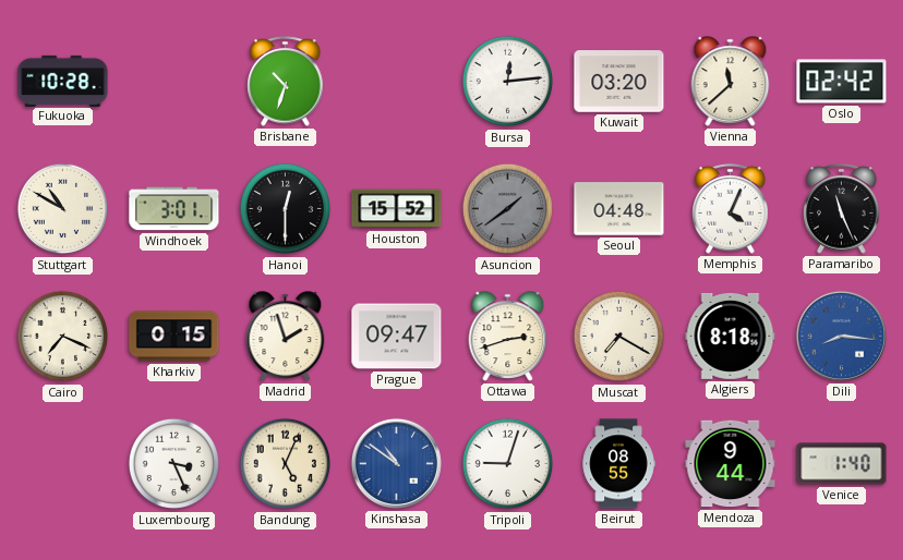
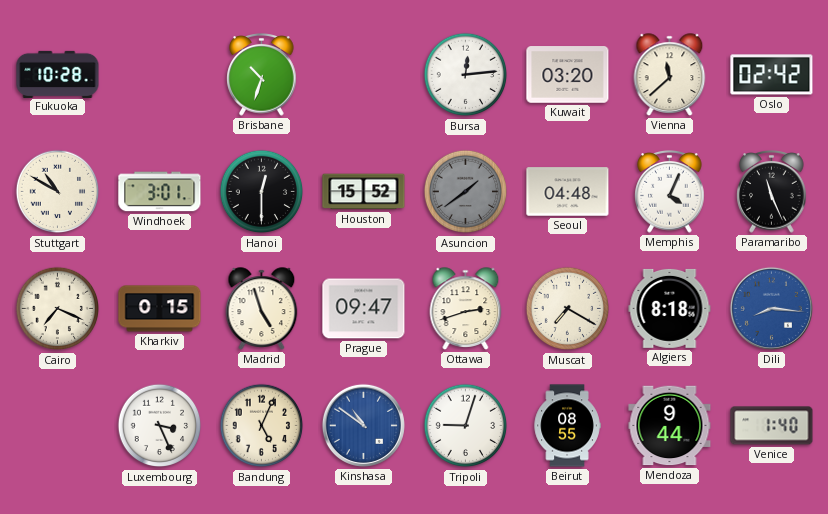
Madrid: 1:57 -> 4:57
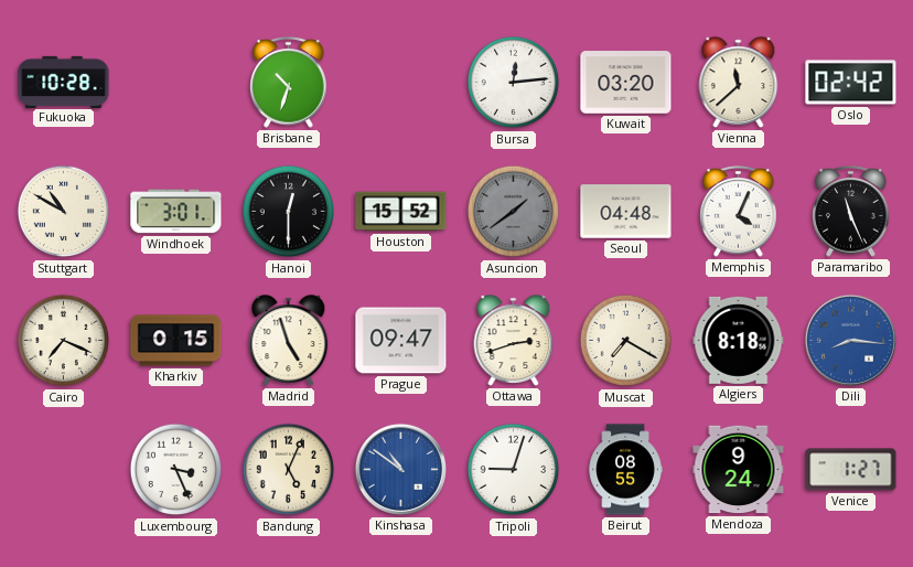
Mendoza: 9:44 -> 9:24
Venice: 1:40 -> 1:27
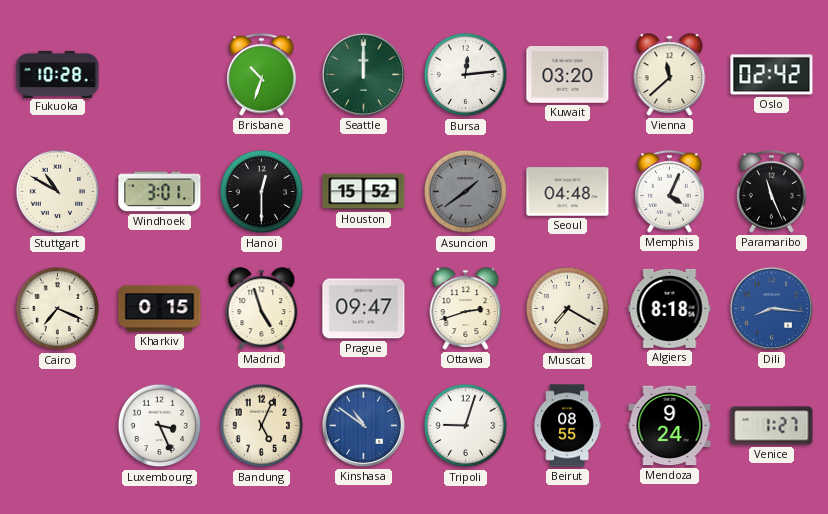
Seattle: none -> 12:00
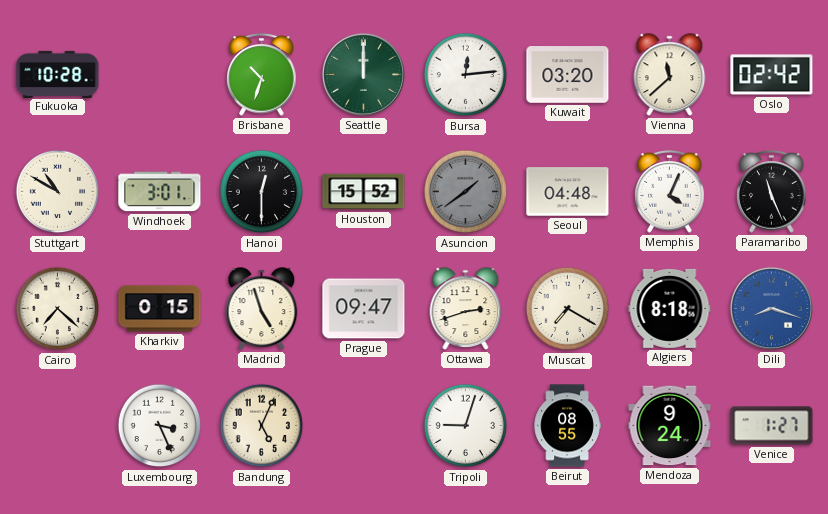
Cairo: 7:19 -> 7:22
Dili: 8:16 -> 8:18
Kinshasa: 10:51 -> none
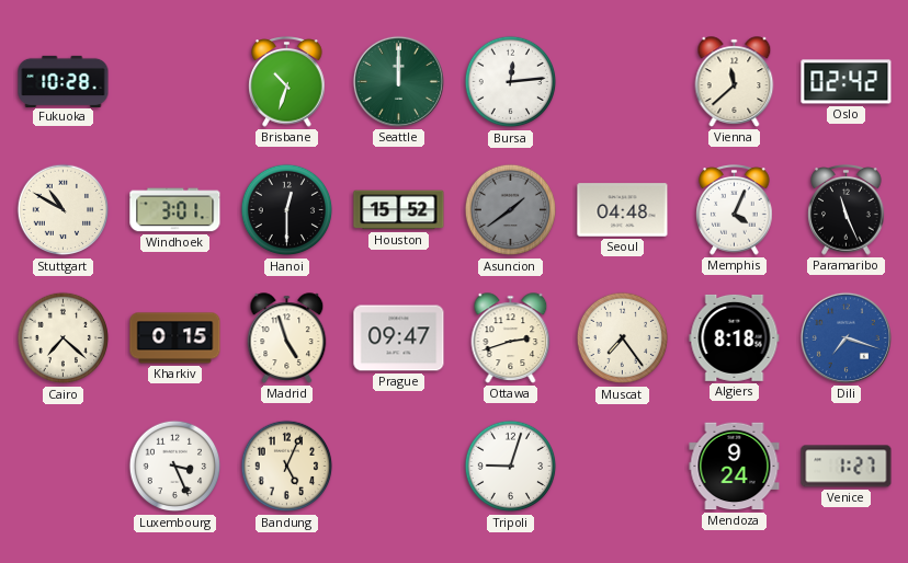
Kuwait: 03:20 -> none
Muscat: 7:20 -> 7:24
Dili: 8:18 -> 7:18
Beirut: 08:55 -> none
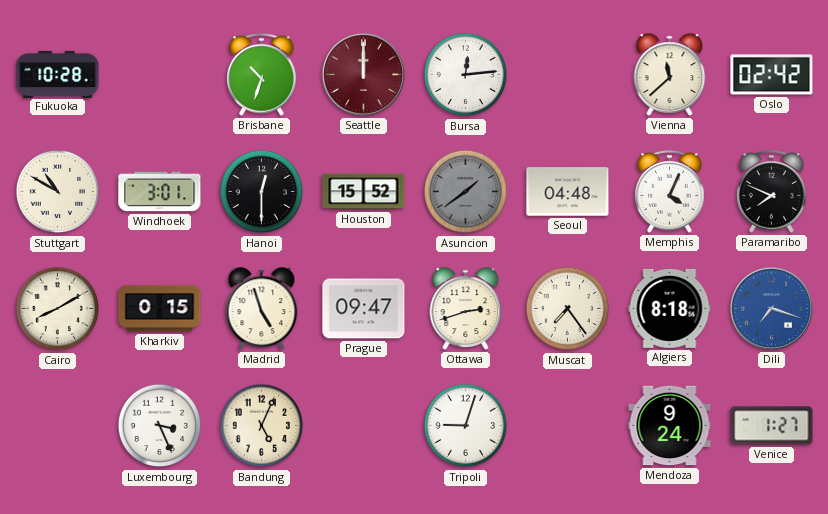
Seattle dial: green -> burgundy
Paramaribo: 11:26 -> 7:49
Cairo: 7:22 -> 8:10
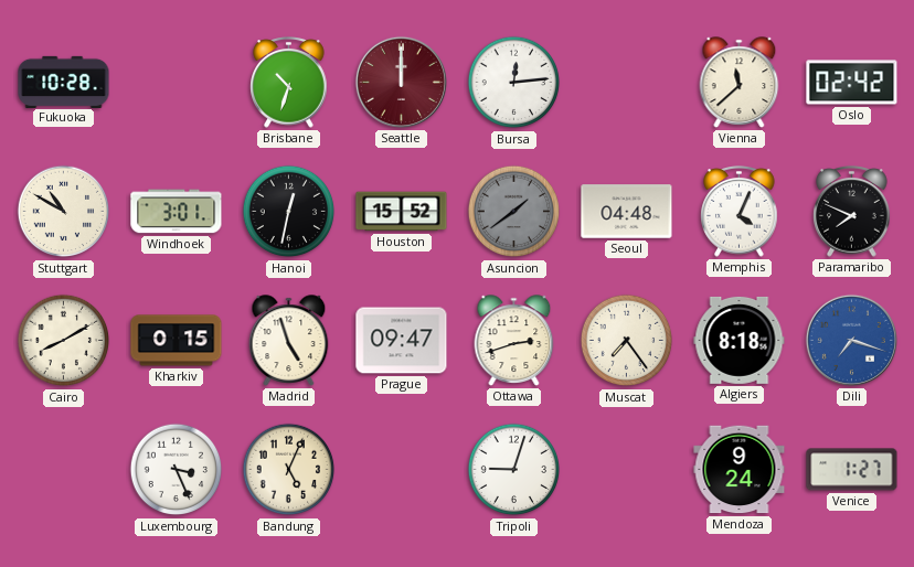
Hanoi: 12:30 -> 12:32
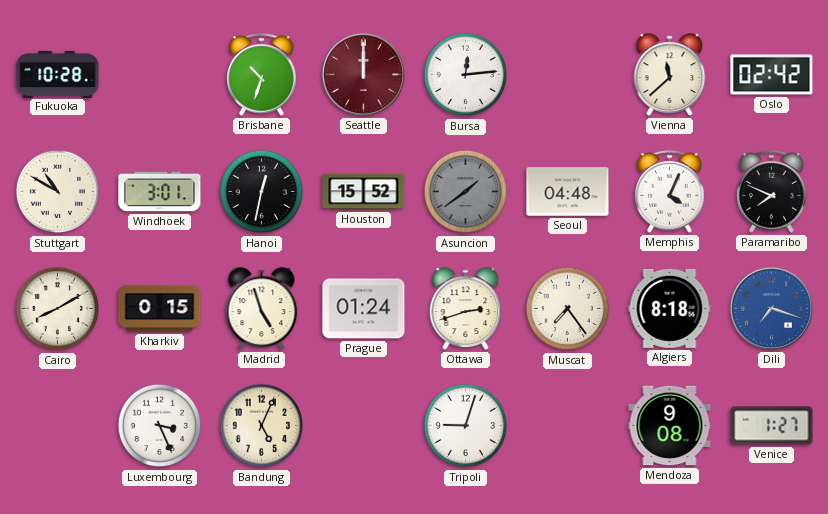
Prague: 09:47 -> 01:24
Mendoza: 9:24 -> 9:08
